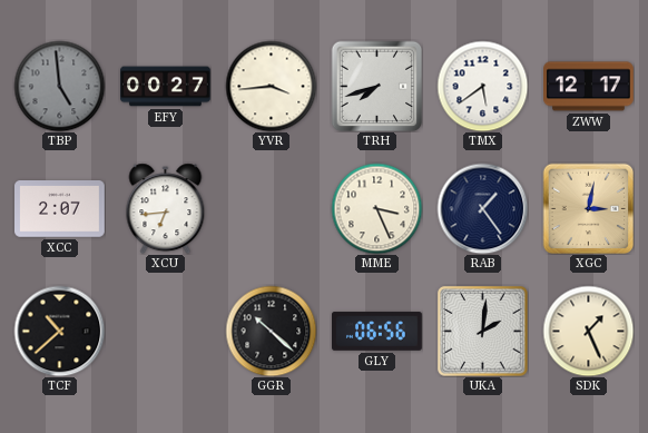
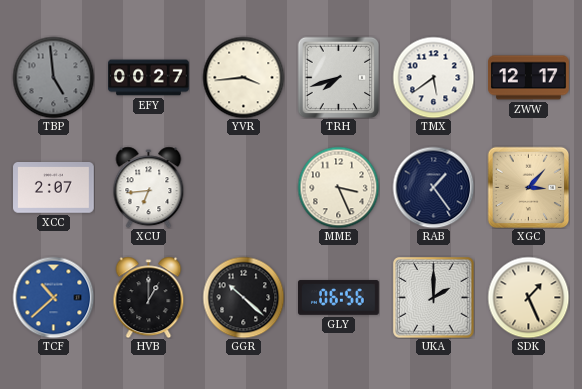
XGC: 3:02 -> 3:07
TCF dial: black -> blue
HVB: none -> 1:00
UKA: 2:01 -> 2:00
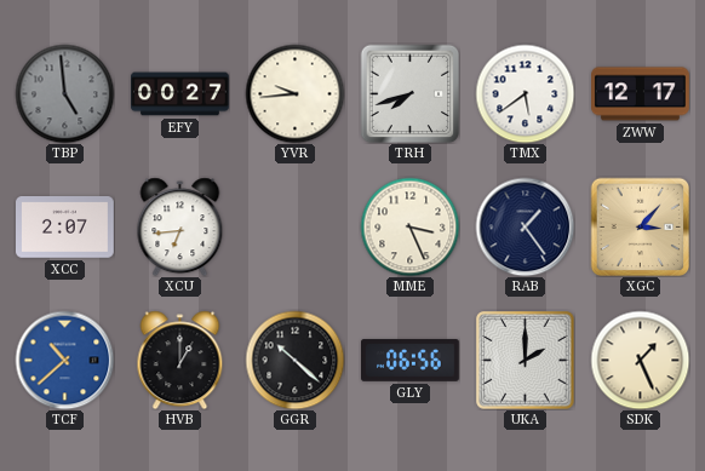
YVR: 3:44 -> 9:44
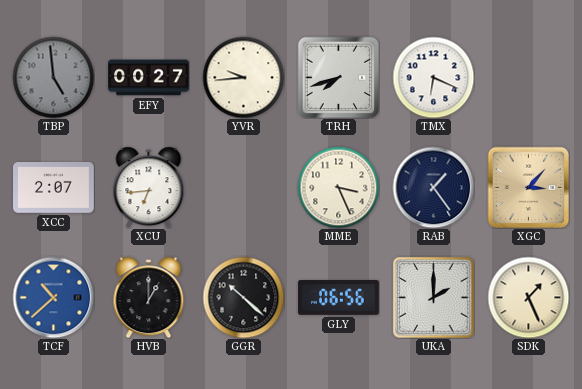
TMX: 5:39 -> 6:19
ZWW: 12:17 -> none
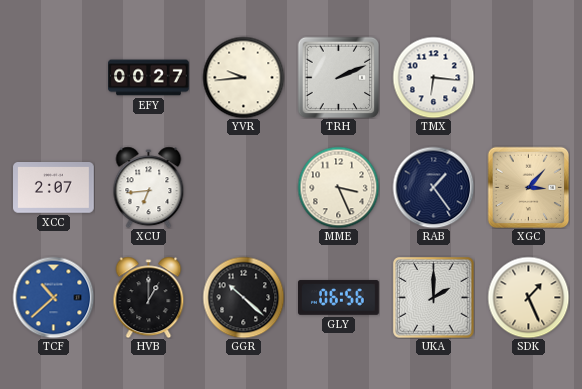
TBP: 4:59 -> none
TRH: 7:42 -> 2:11
TMX: 6:19 -> 6:16
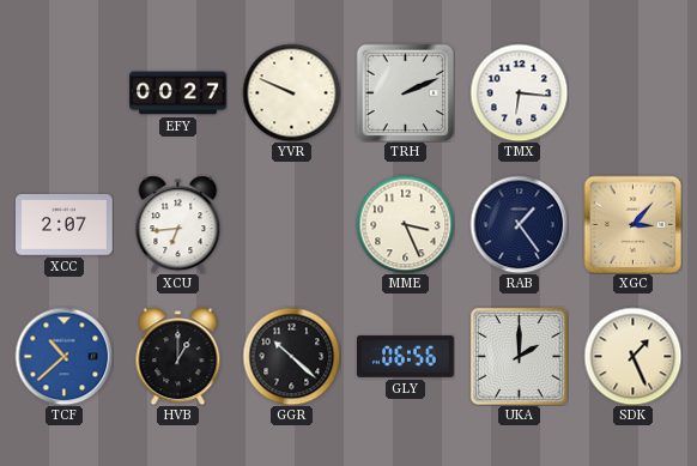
YVR: 9:44 -> 9:49
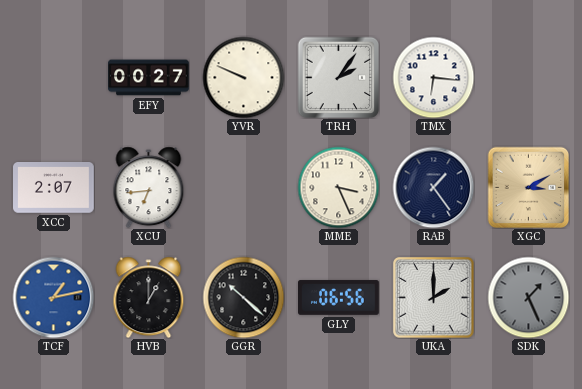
TRH: 2:11 -> 2:06
XGC: 3:07 -> 3:10
TCF: 10:38 -> 1:13
SDK dial: cream -> grey
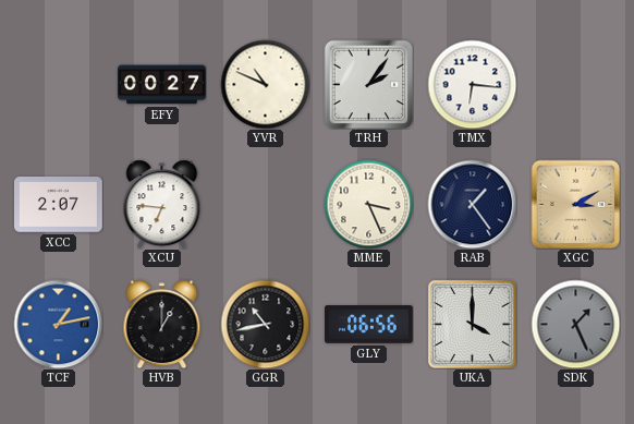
YVR: 9:49 -> 10:49
XCU: 6:44 -> 6:46
GGR: 10:22 -> 10:43
UKA: 2:00 -> 4:00
